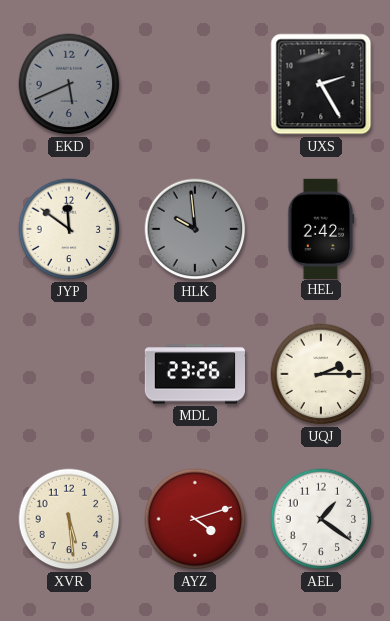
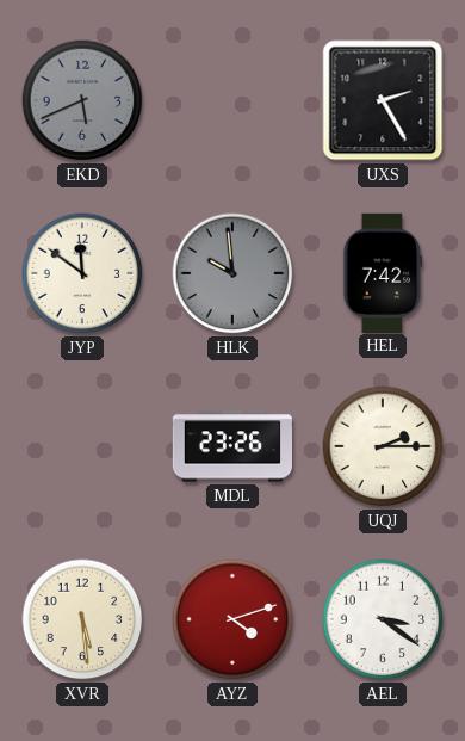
HEL: 2:42 -> 7:42
AEL: 1:21 -> 3:21
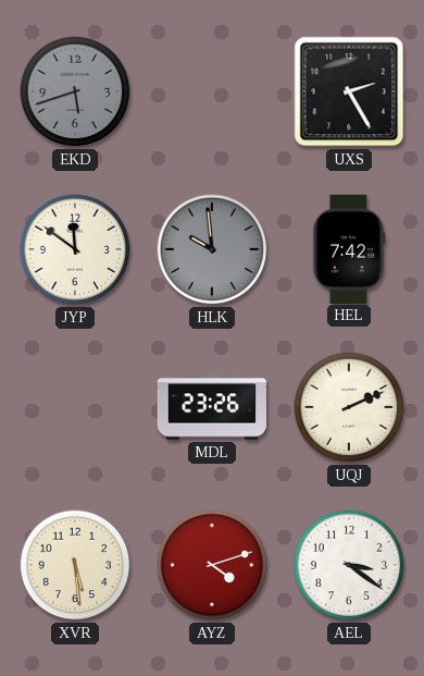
EKD: 5:41 -> 5:42
UQJ: 2:15 -> 2:11
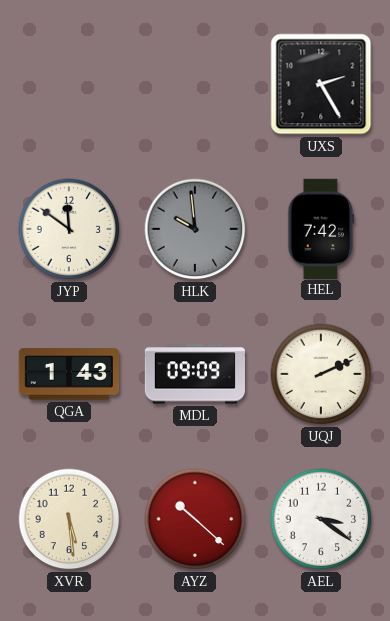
EKD: 5:42 -> none
QGA: none -> 1:43
MDL: 23:26 -> 09:09
AYZ: 4:12 -> 10:22
